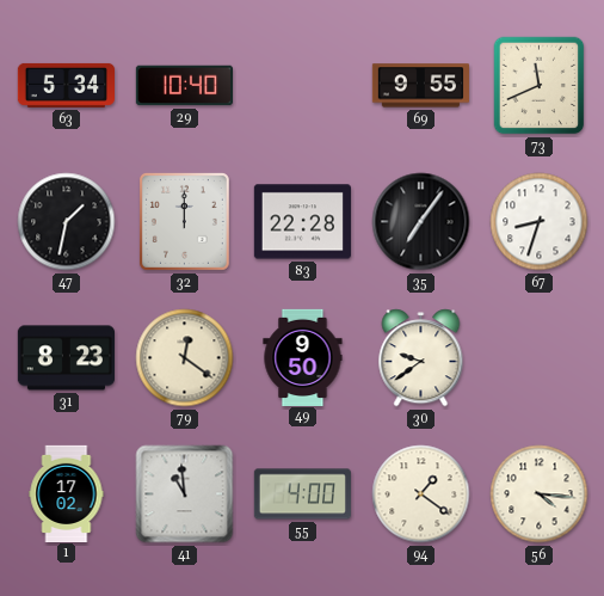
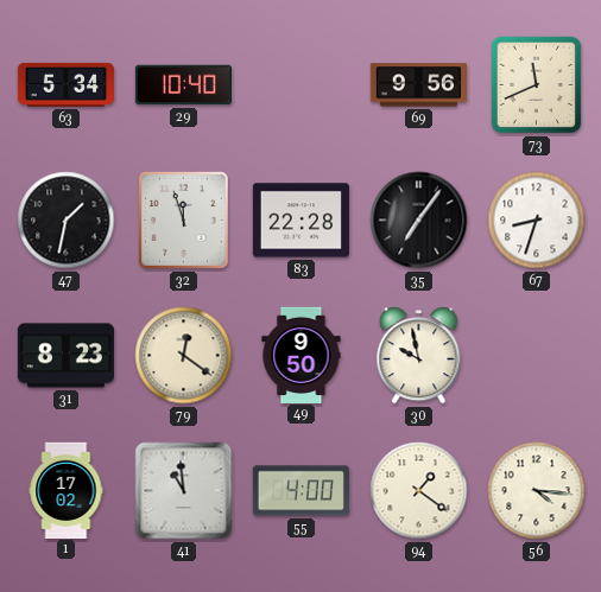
69: 9:55 -> 9:56
32: 12:00 -> 11:57
30: 9:39 -> 9:58
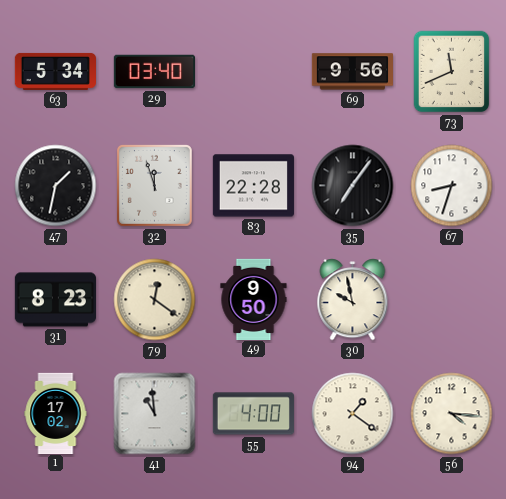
29: 10:40 -> 03:40
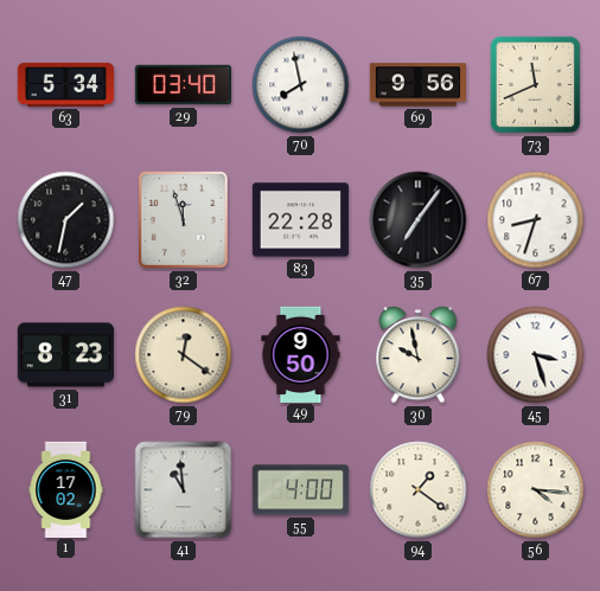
70: none -> 7:58
45: none -> 3:27
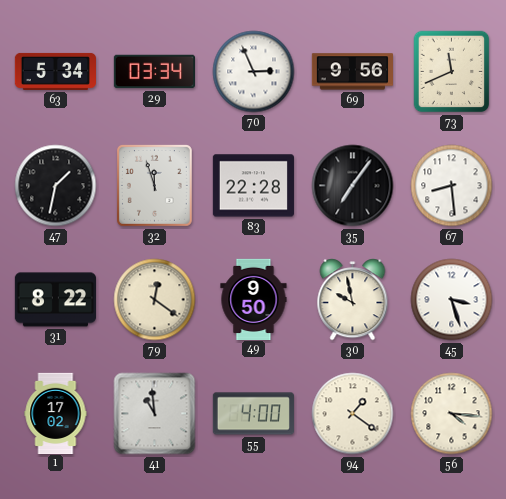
29: 03:40 -> 03:34
70: 7:58 -> 2:56
67: 8:33 -> 8:29
31: 8:23 -> 8:22
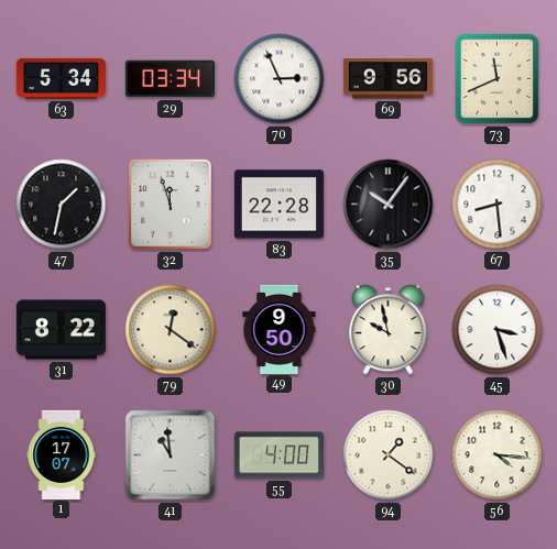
35: 7:06 -> 10:06
1: 17:02 -> 17:07
